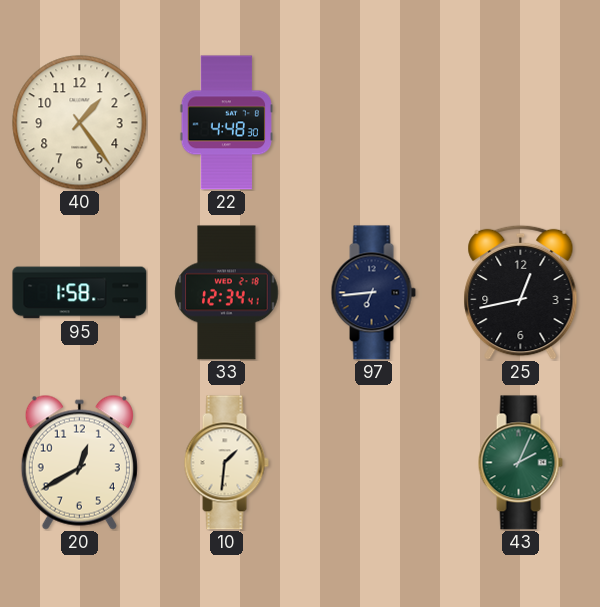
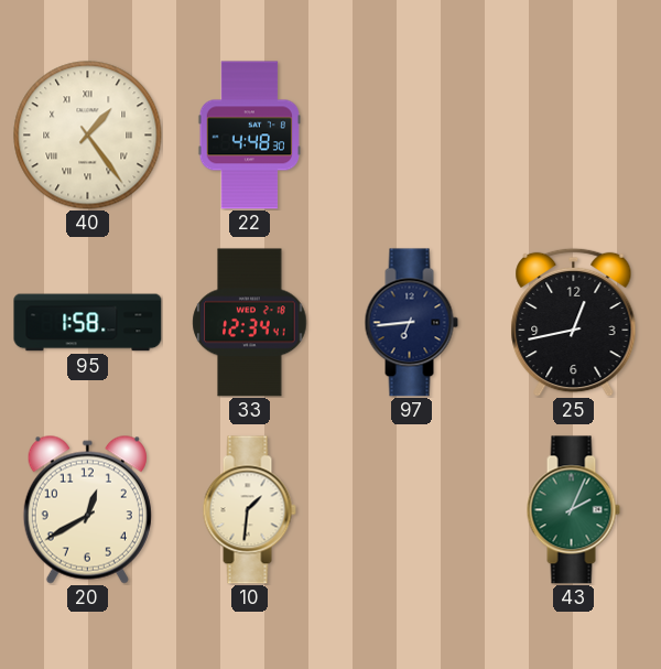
40 numerals: Arabic -> Roman
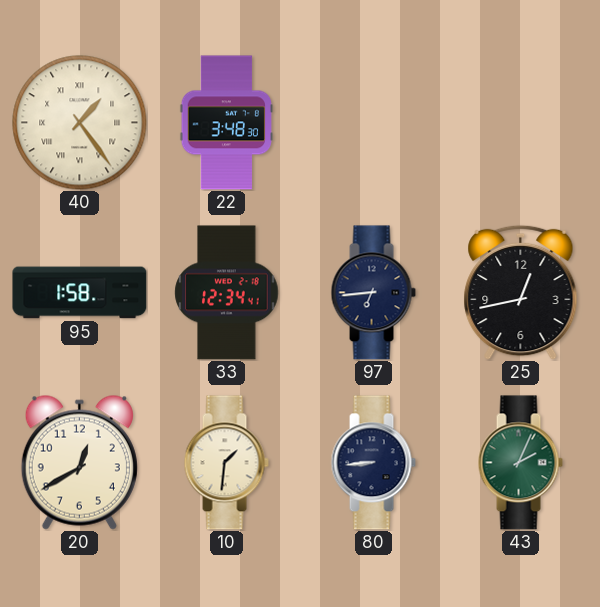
22: 4:48 -> 3:48
80: none -> 8:44
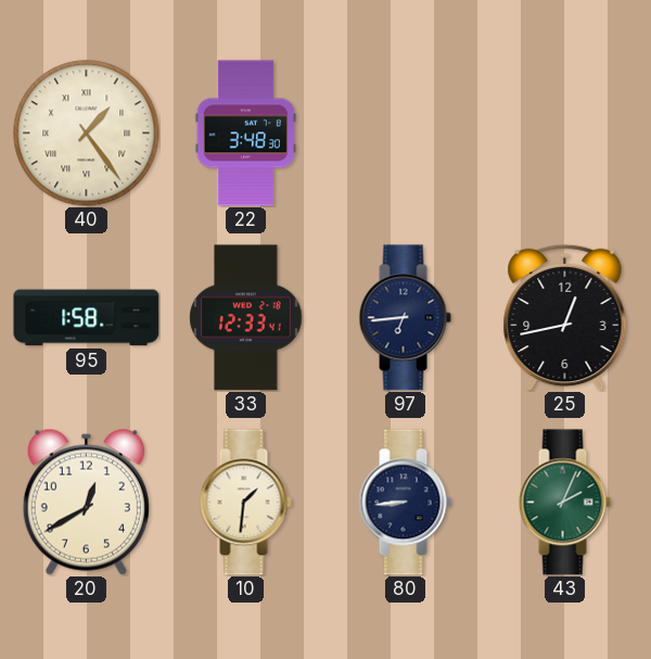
33: 12:34 -> 12:33
